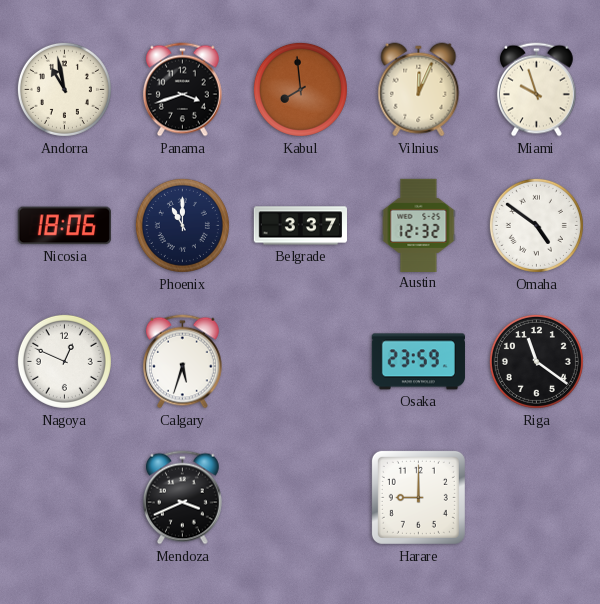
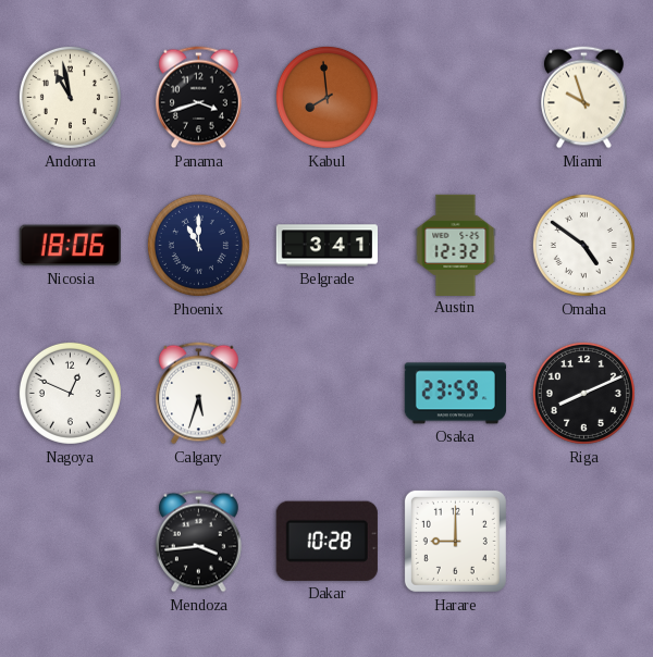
Vilnius: 12:04 -> none
Belgrade: 3:37 -> 3:41
Riga: 11:21 -> 8:11
Mendoza: 3:41 -> 3:44
Dakar: none -> 10:28
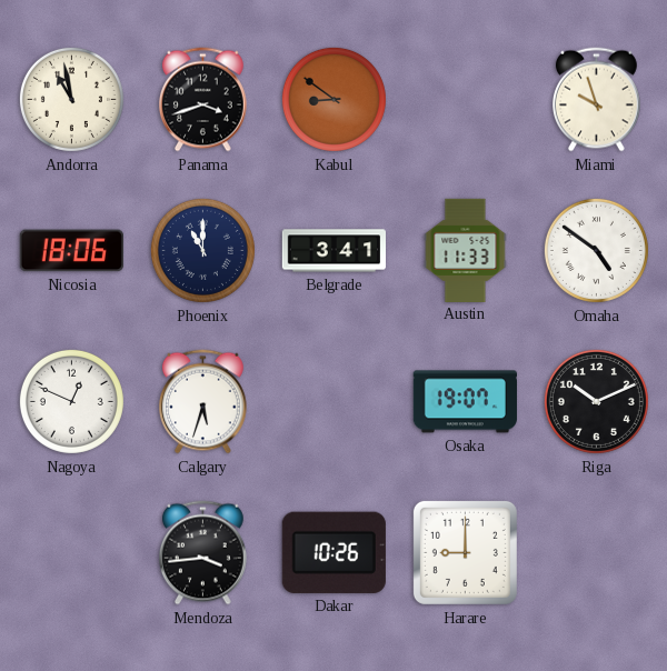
Kabul: 7:59 -> 8:51
Austin: 12:32 -> 11:33
Osaka: 23:59 -> 19:07
Riga: 8:11 -> 10:11
Dakar: 10:28 -> 10:26
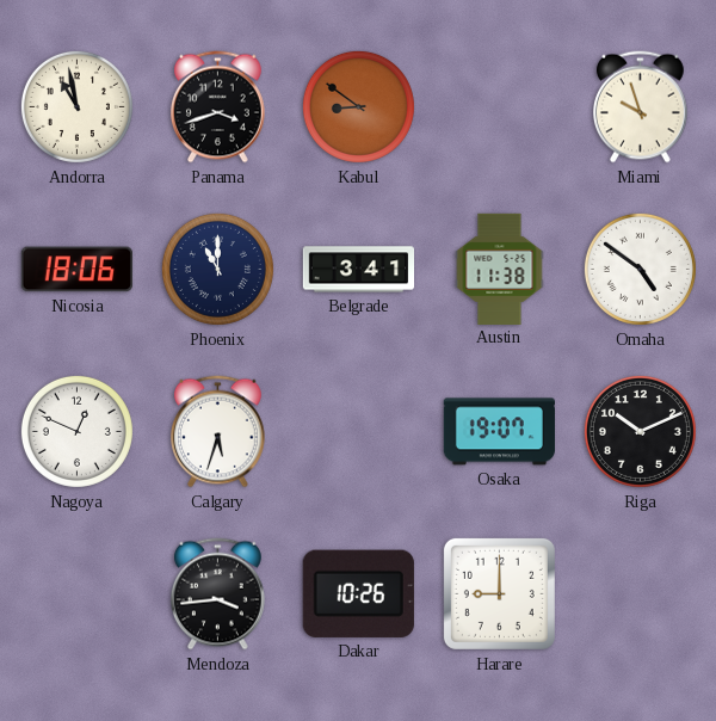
Austin: 11:33 -> 11:38
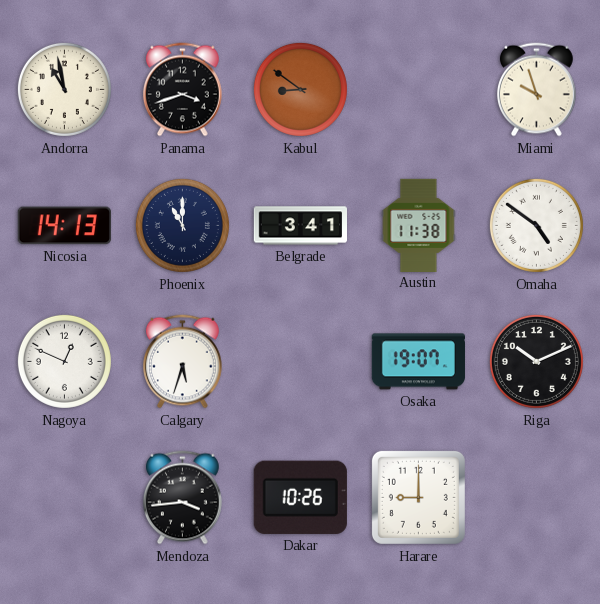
Nicosia: 18:06 -> 14:13
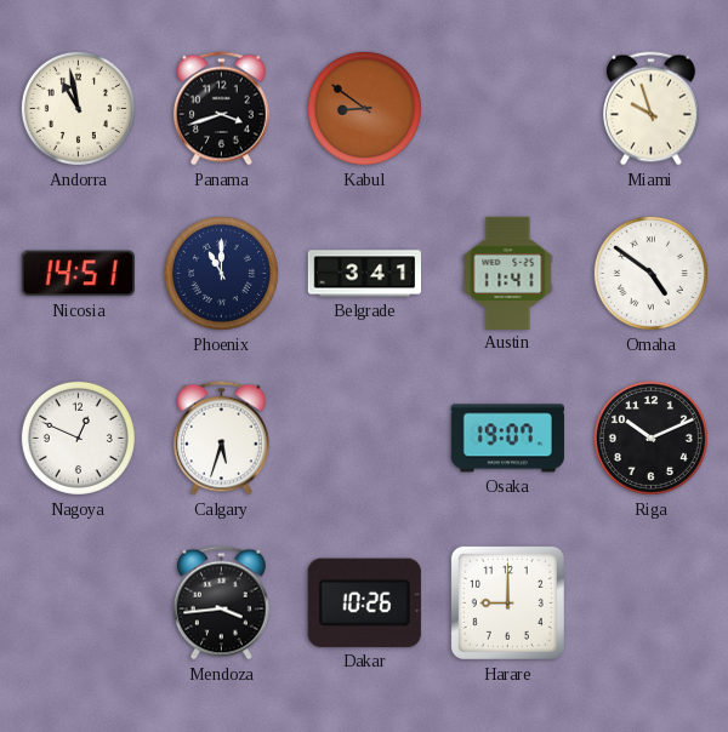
Nicosia: 14:13 -> 14:51
Austin: 11:38 -> 11:41
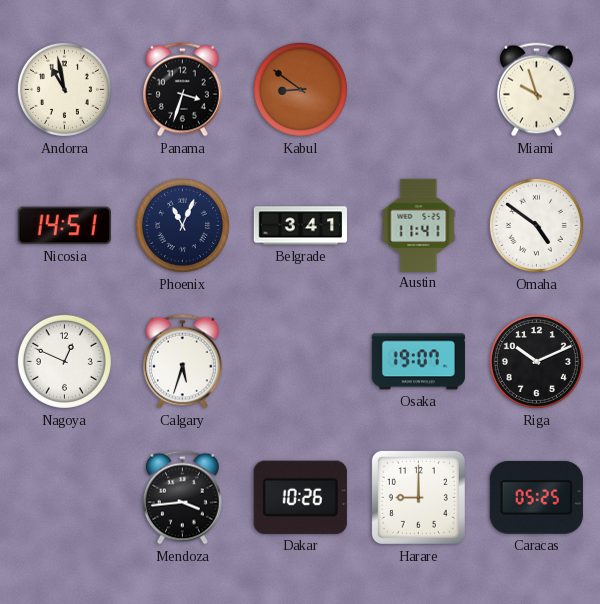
Panama: 3:42 -> 3:33
Phoenix: 11:00 -> 11:04
Caracas: none -> 05:25
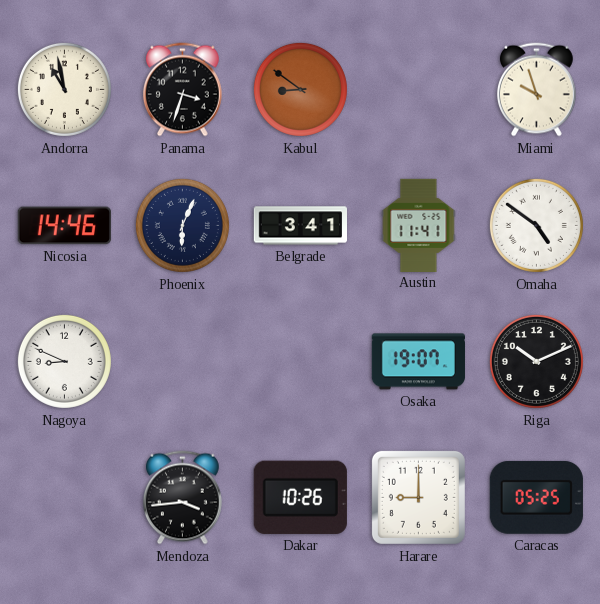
Nicosia: 14:51 -> 14:46
Phoenix: 11:04 -> 6:04
Nagoya: 12:49 -> 8:49
Calgary: 5:33 -> none
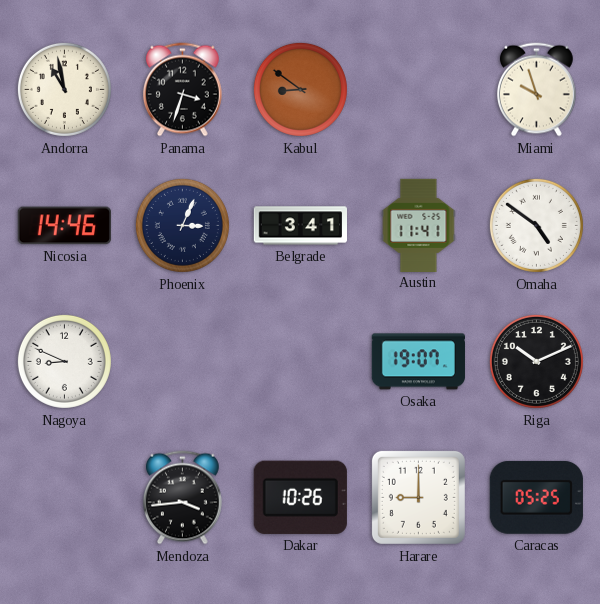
Phoenix: 6:04 -> 3:04
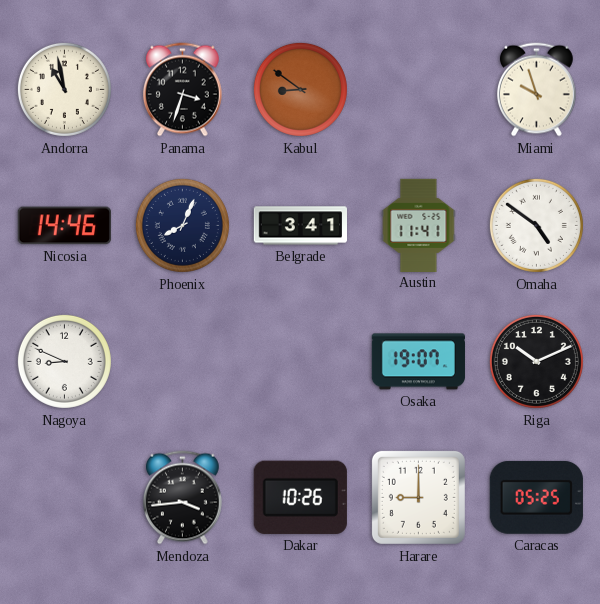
Phoenix: 3:04 -> 8:04
